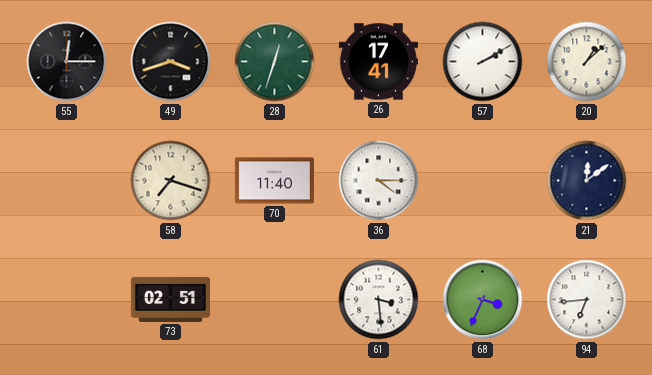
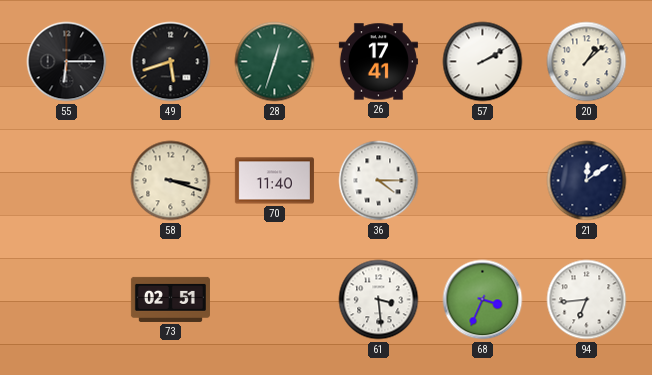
55: 12:15 -> 6:15
49: 3:42 -> 5:42
58: 7:18 -> 3:18
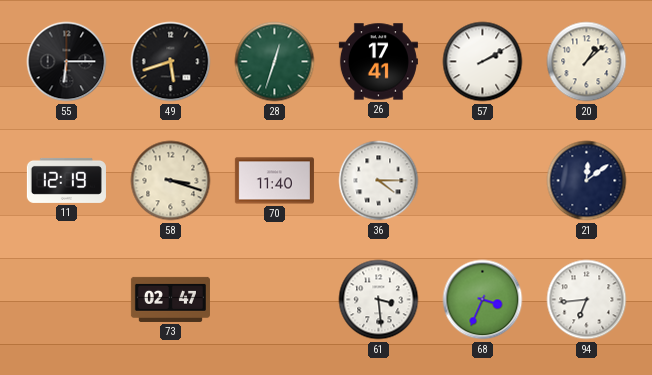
11: none -> 12:19
73: 02:51 -> 02:47
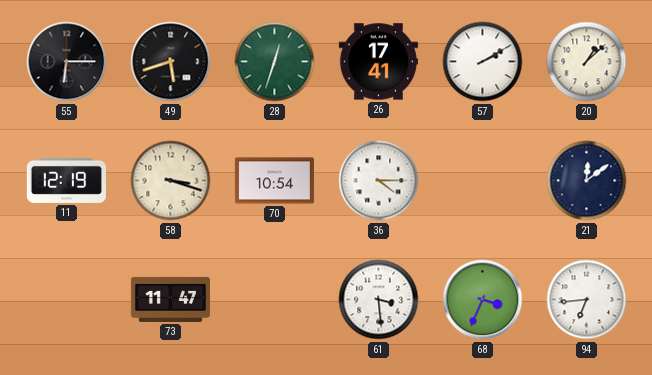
70: 11:40 -> 10:54
73: 02:47 -> 11:47
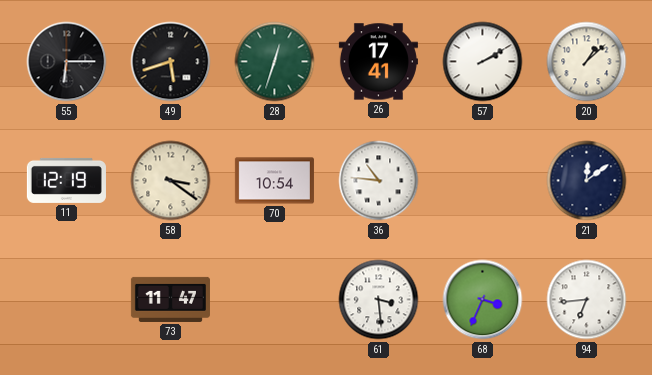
58: 3:18 -> 3:21
36: 4:15 -> 10:46
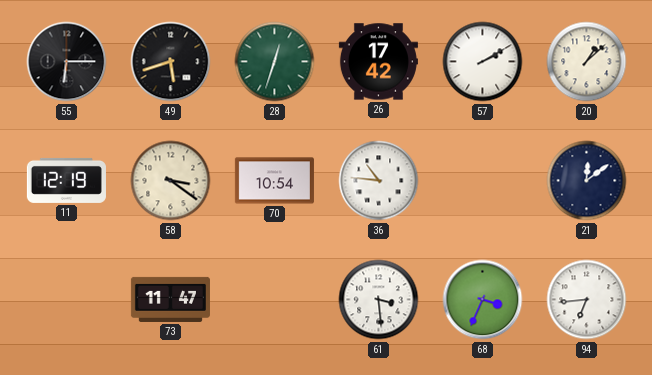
26: 17:41 -> 17:42
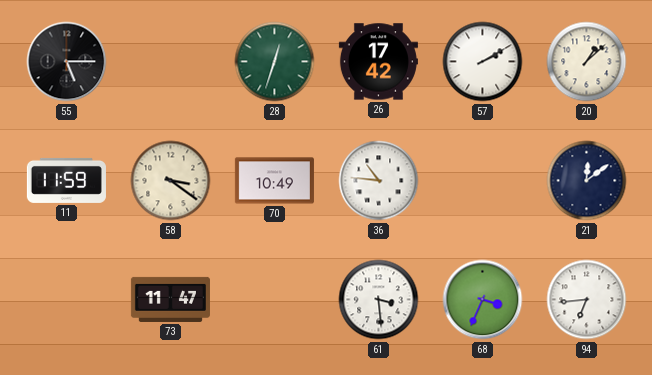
55: 6:15 -> 5:15
49: 5:42 -> none
11: 12:19 -> 11:59
70: 10:54 -> 10:49
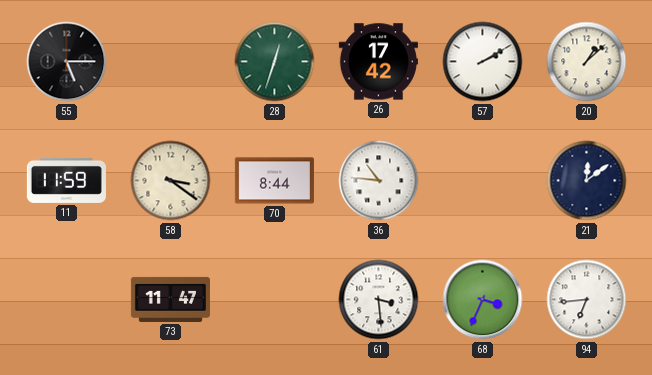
70: 10:49 -> 8:44
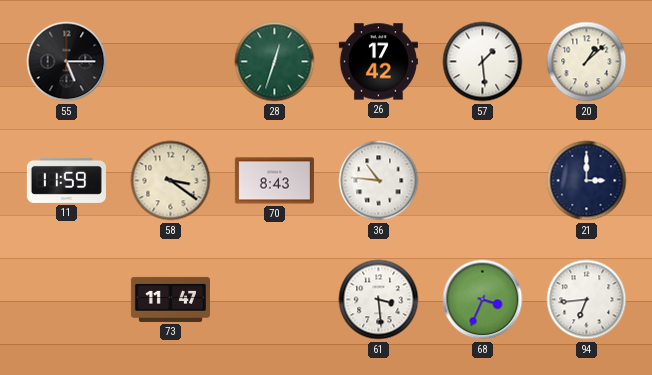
57: 2:10 -> 1:29
70: 8:44 -> 8:43
21: 12:09 -> 3:00
